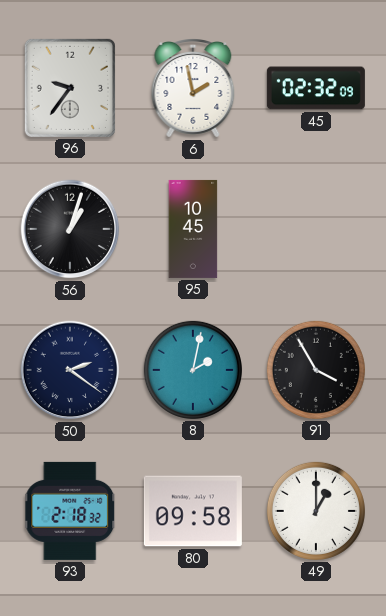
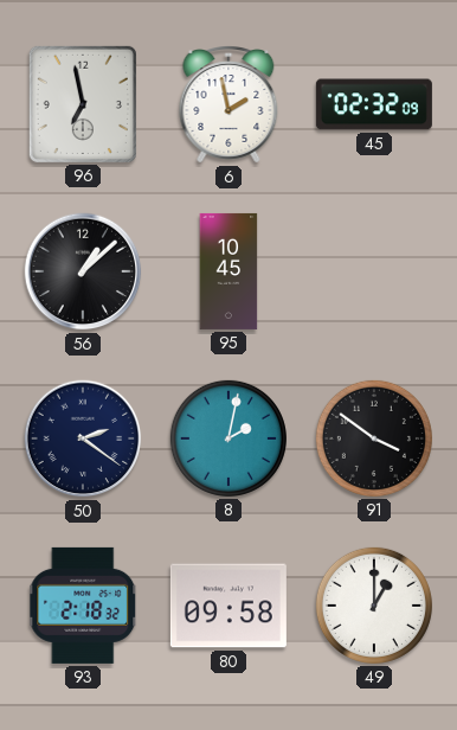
96: 9:36 -> 6:58
56: 1:03 -> 1:08
91: 3:55 -> 3:51
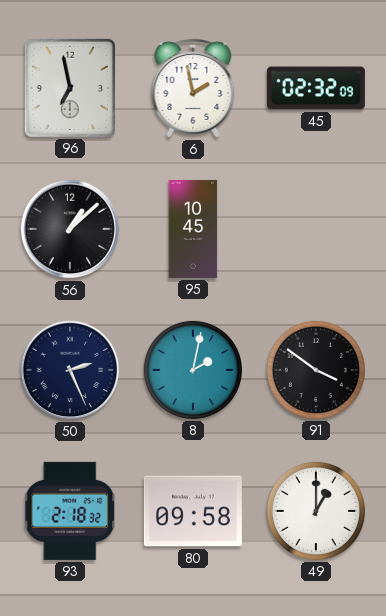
50: 2:21 -> 2:26
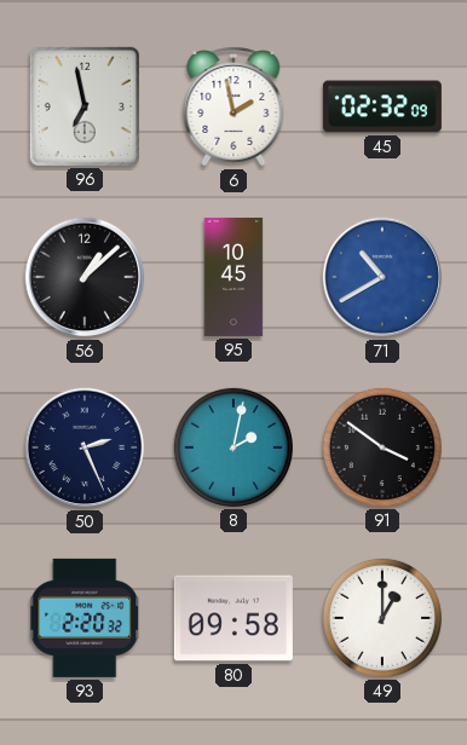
71: none -> 10:40
93: 2:18 -> 2:20
